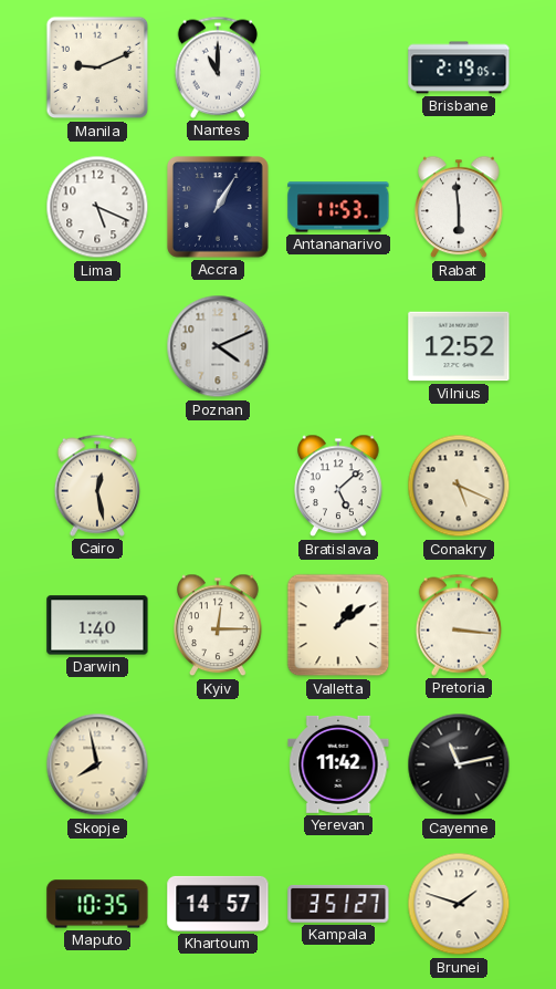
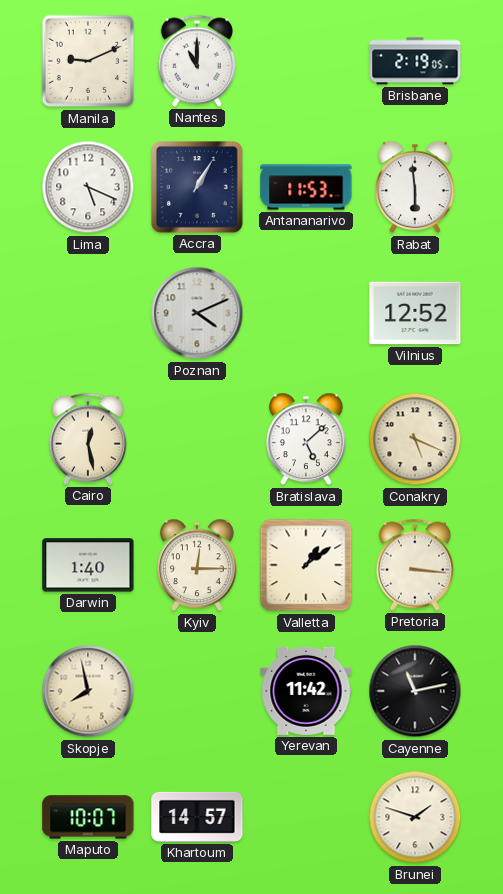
Maputo: 10:35 -> 10:07
Kampala: 3:51 -> none
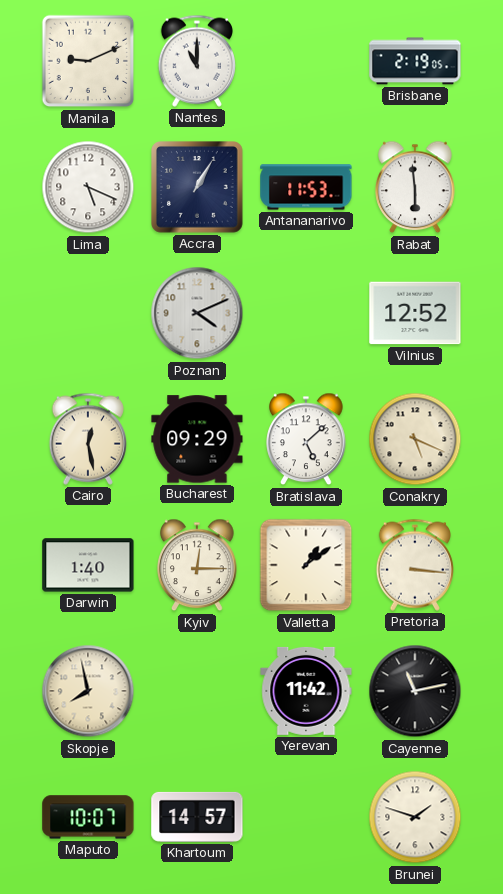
Bucharest: none -> 09:29
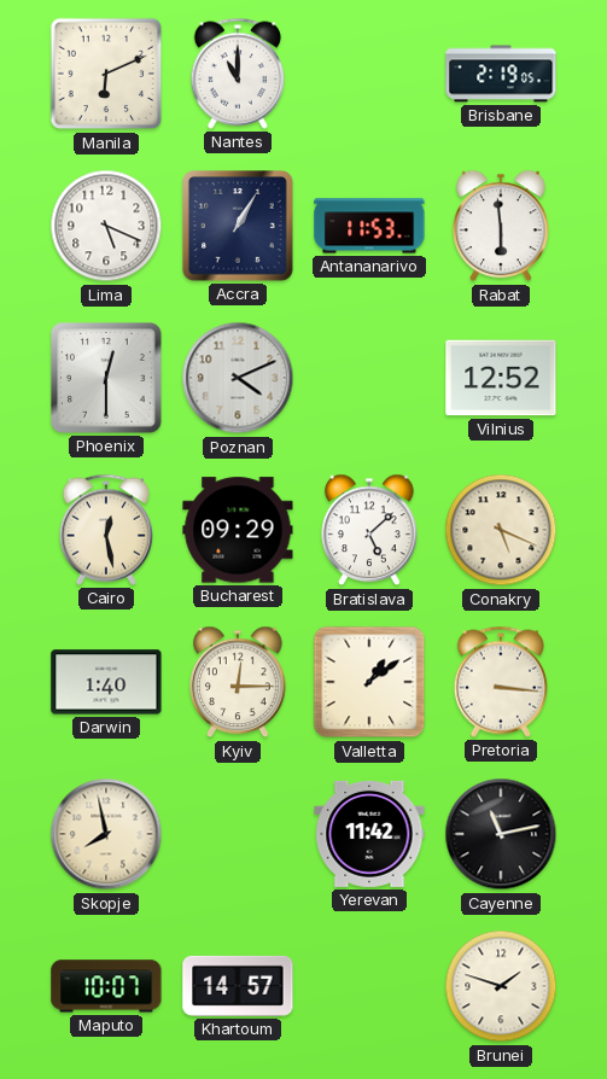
Manila: 9:11 -> 6:11
Phoenix: none -> 12:30
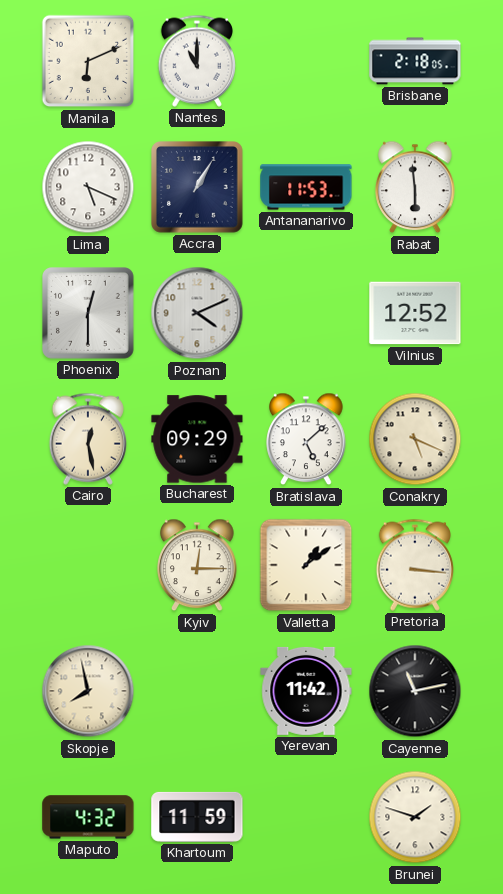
Brisbane: 2:19 -> 2:18
Darwin: 1:40 -> none
Maputo: 10:07 -> 4:32
Khartoum: 14:57 -> 11:59
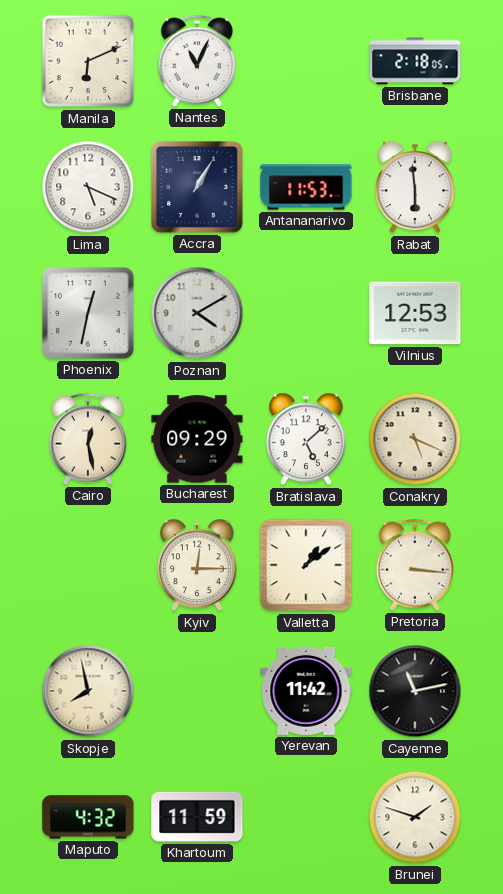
Nantes: 11:00 -> 11:04
Phoenix: 12:30 -> 12:32
Poznan: 4:11 -> 4:10
Vilnius: 12:52 -> 12:53
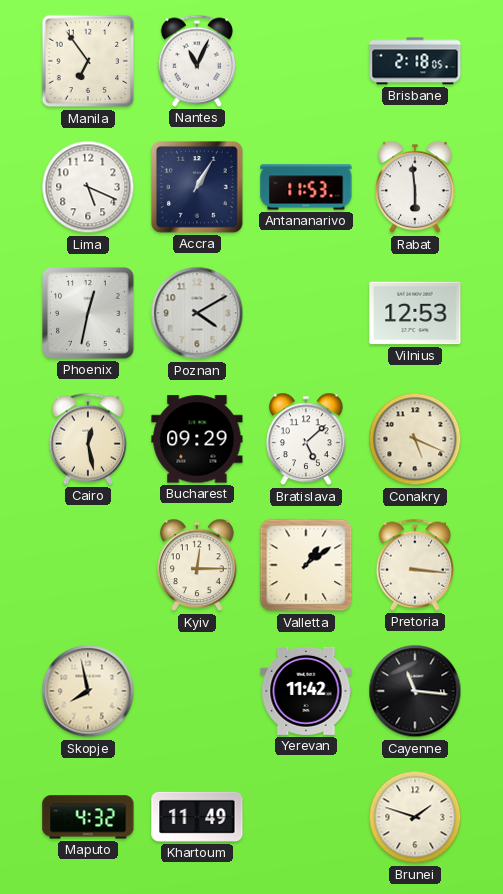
Manila: 6:11 -> 6:54
Cayenne: 11:13 -> 11:16
Khartoum: 11:59 -> 11:49
